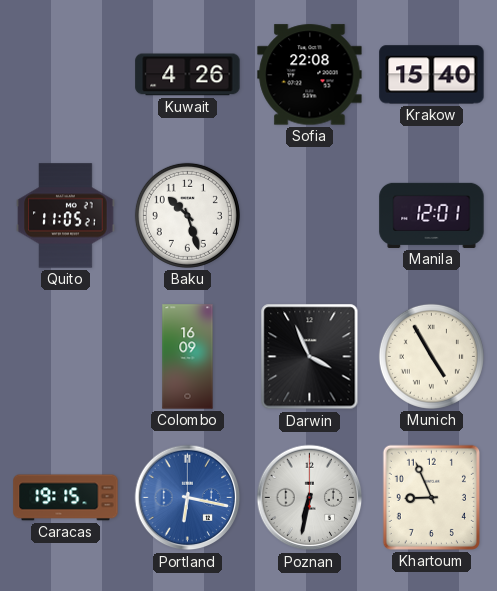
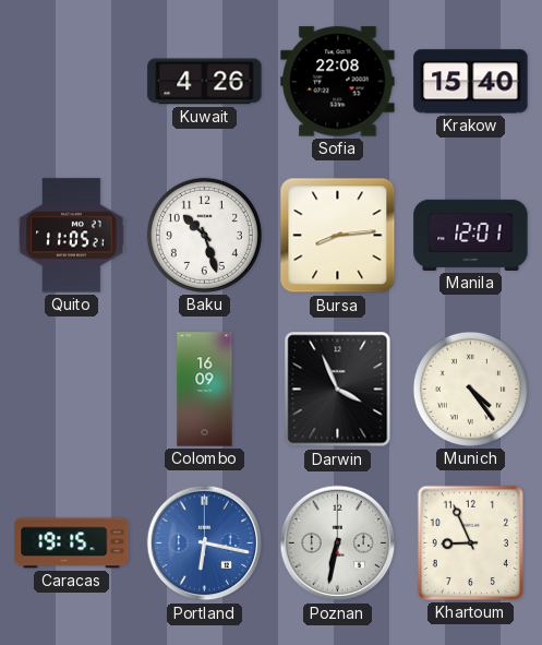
Bursa: none -> 8:14
Munich: 4:55 -> 4:24
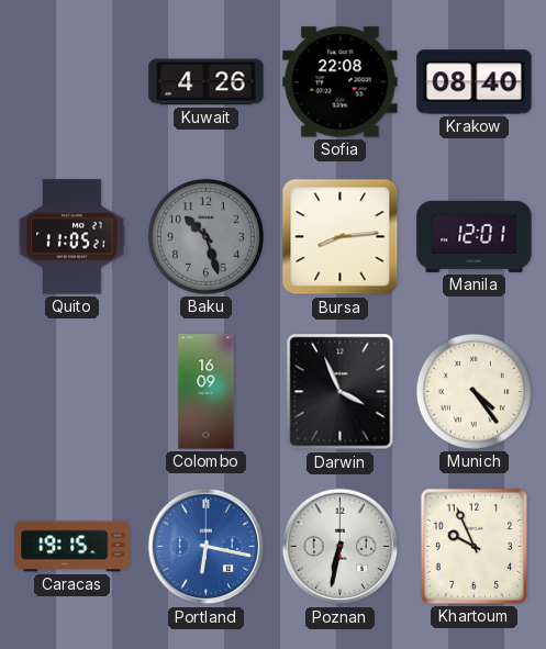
Krakow: 15:40 -> 08:40
Baku dial: white -> grey
Khartoum: 8:56 -> 9:56
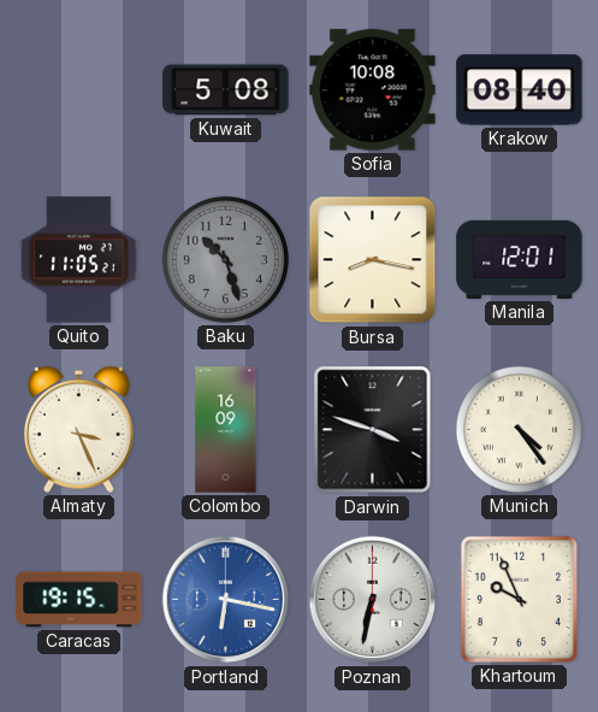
Kuwait: 4:26 -> 5:08
Sofia: 22:08 -> 10:08
Bursa: 8:14 -> 8:17
Almaty: none -> 3:26
Darwin: 3:56 -> 3:48
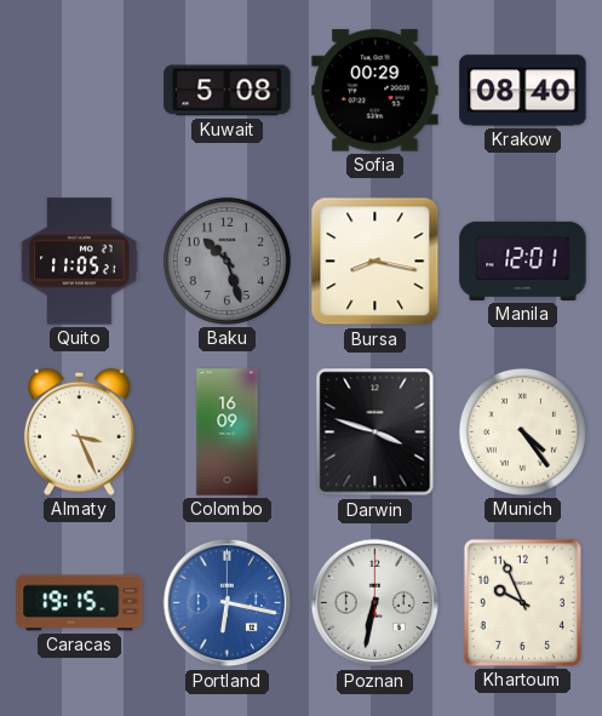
Sofia: 10:08 -> 00:29
